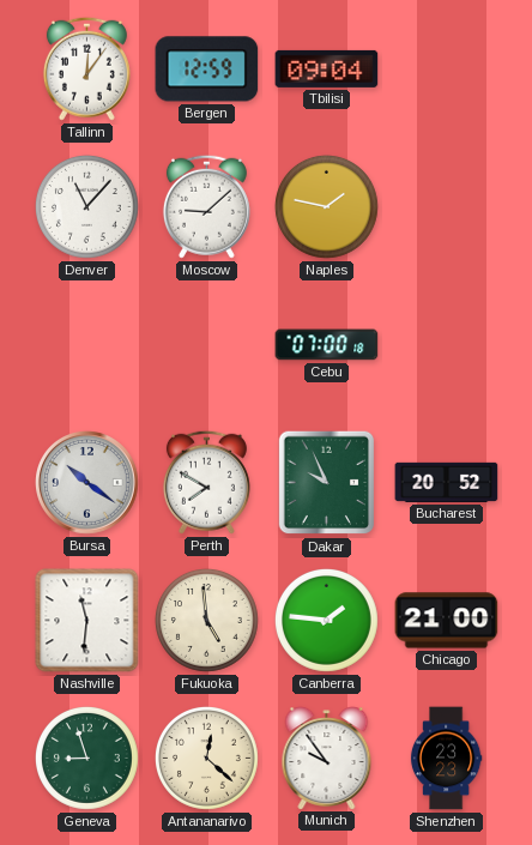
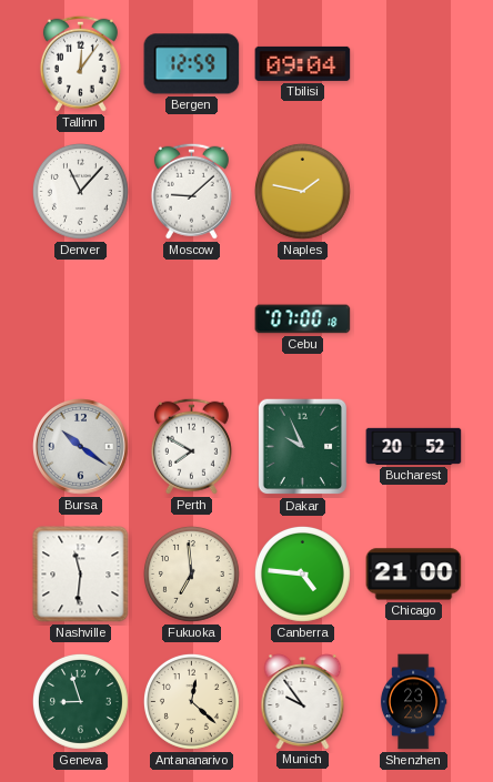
Fukuoka: 4:59 -> 6:59
Canberra: 1:46 -> 4:46
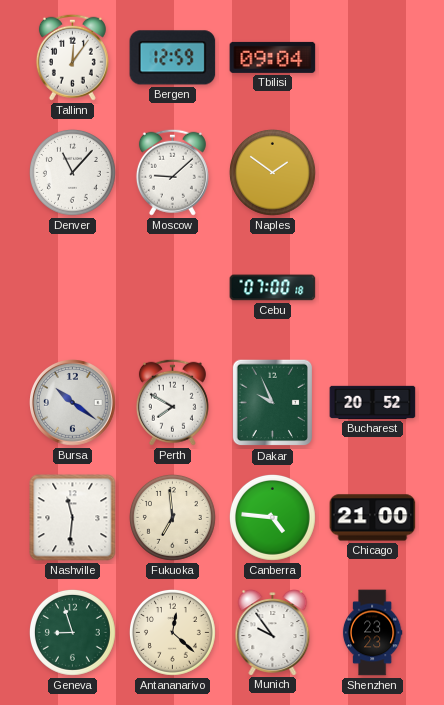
Naples: 1:47 -> 1:51
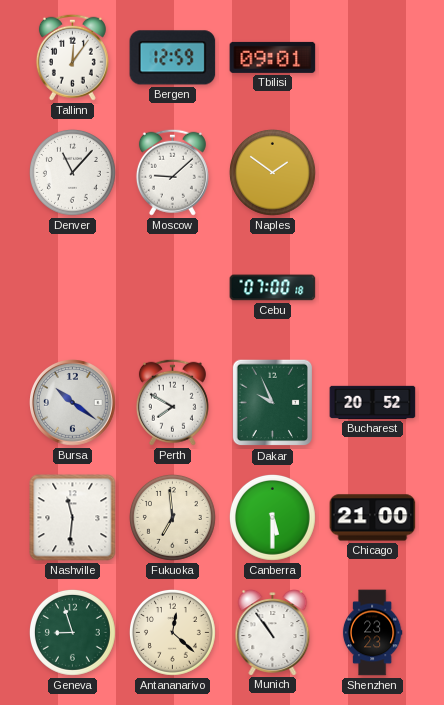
Tbilisi: 09:04 -> 09:01
Canberra: 4:46 -> 5:30
Munich: 9:54 -> 10:54
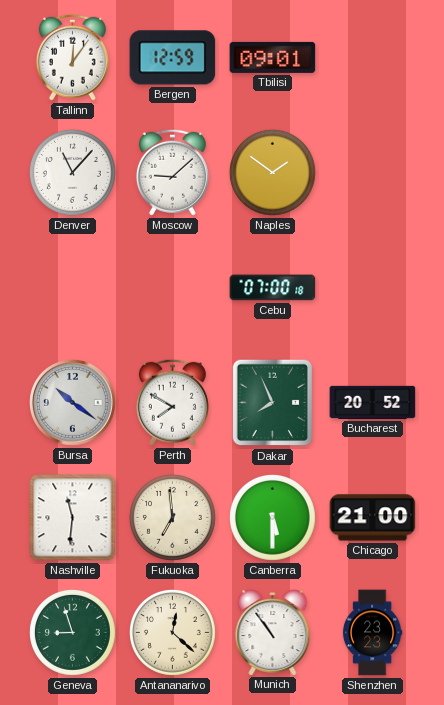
Dakar: 9:56 -> 7:56
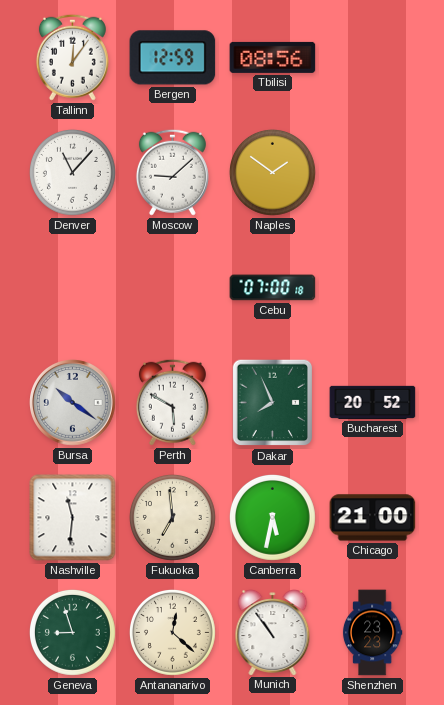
Tbilisi: 09:01 -> 08:56
Perth: 7:50 -> 5:50
Canberra: 5:30 -> 5:32
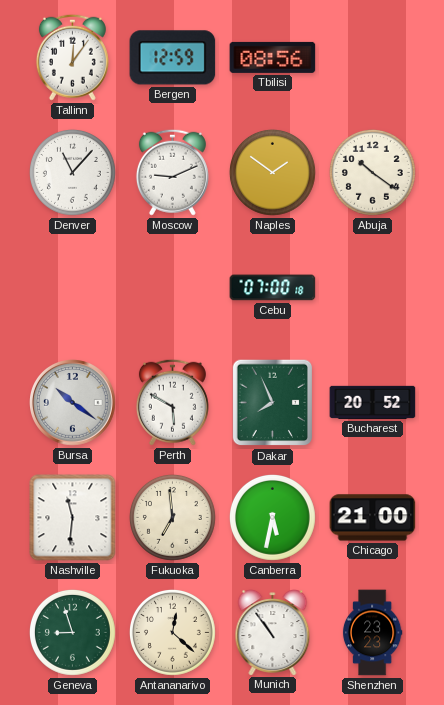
Moscow: 9:08 -> 9:11
Abuja: none -> 10:21
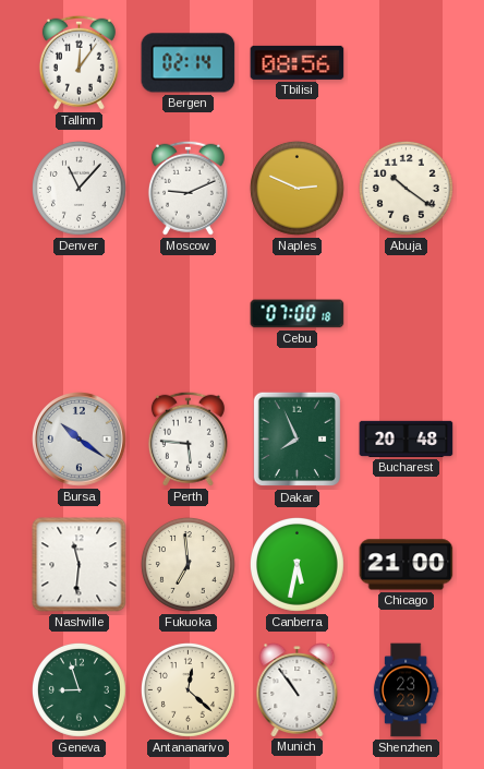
Bergen: 12:59 -> 02:14
Naples: 1:51 -> 2:49
Perth: 5:50 -> 5:46
Bucharest: 20:52 -> 20:48
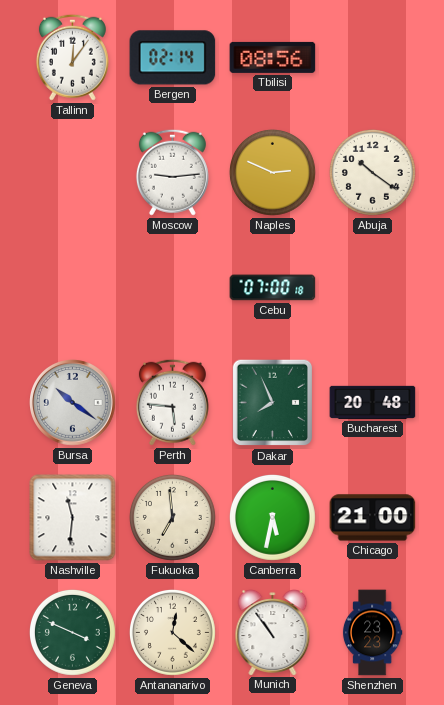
Denver: 11:07 -> none
Moscow: 9:11 -> 9:14
Geneva: 8:57 -> 3:49
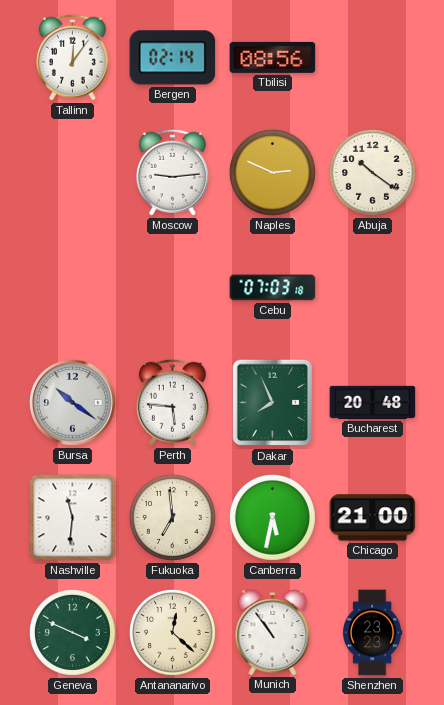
Cebu: 07:00 -> 07:03
